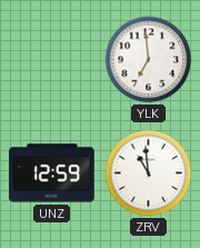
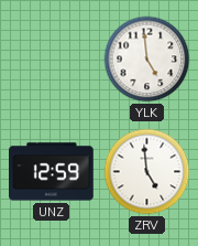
YLK: 6:59 -> 4:59
ZRV: 10:59 -> 4:59
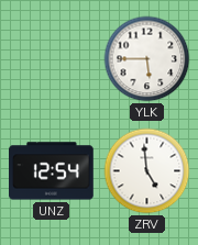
YLK: 4:59 -> 5:45
UNZ: 12:59 -> 12:54
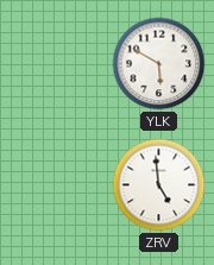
YLK: 5:45 -> 5:50
UNZ: 12:54 -> none
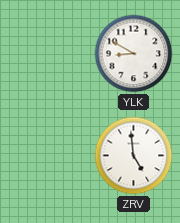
YLK: 5:50 -> 8:50
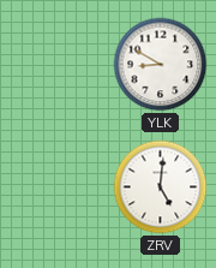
ZRV: 4:59 -> 5:01
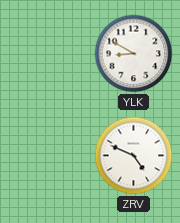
ZRV: 5:01 -> 4:49
